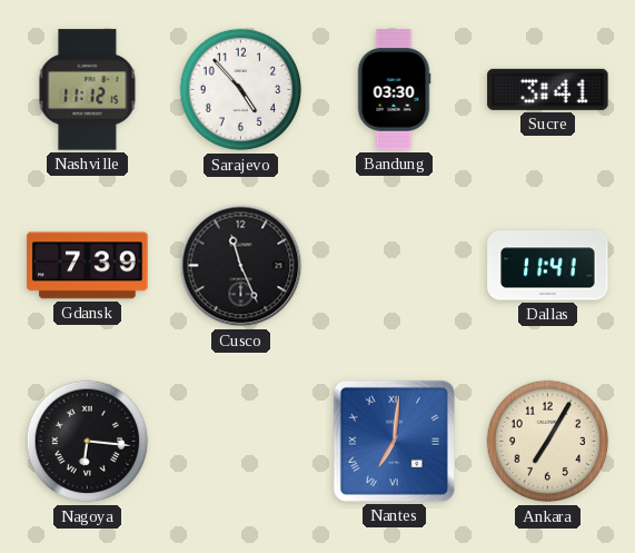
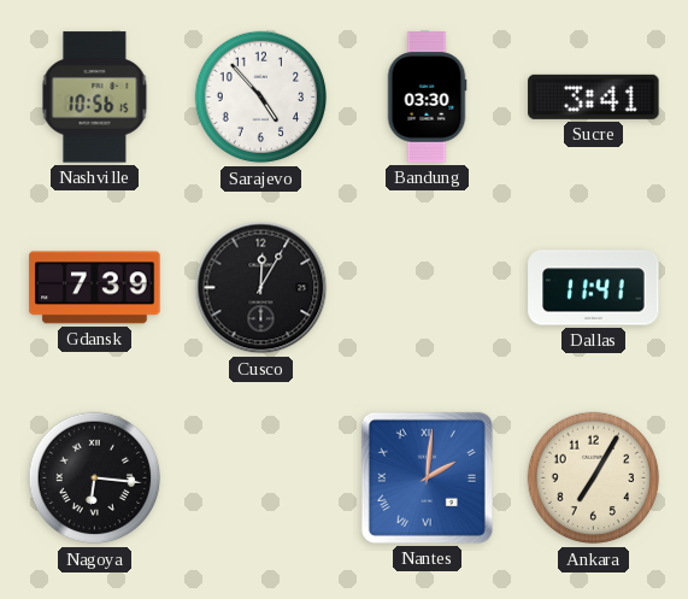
Nashville: 11:12 -> 10:56
Cusco: 11:26 -> 12:05
Nantes: 7:01 -> 2:01
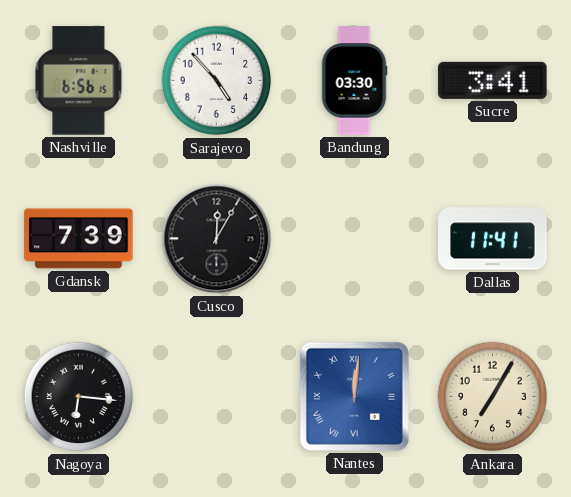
Nashville: 10:56 -> 6:56
Nantes: 2:01 -> 12:01
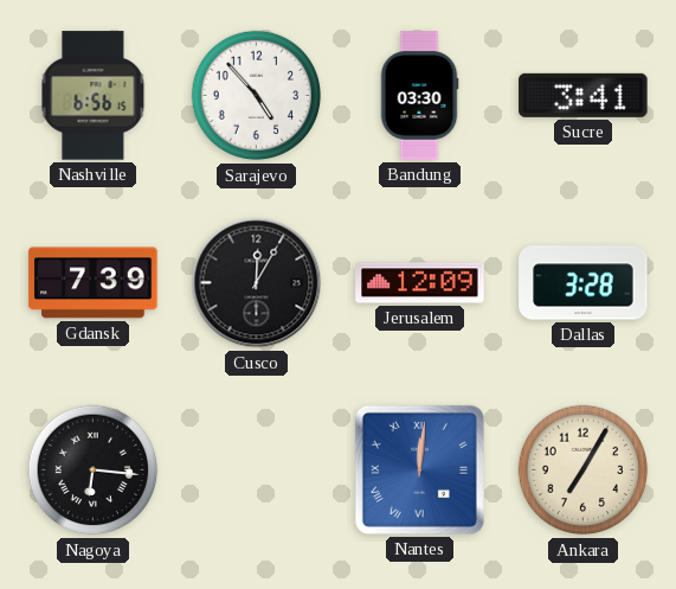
Jerusalem: none -> 12:09
Dallas: 11:41 -> 3:28
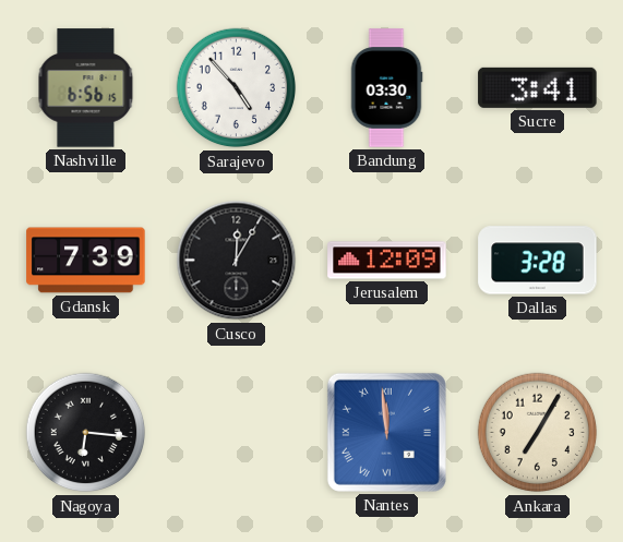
Nantes: 12:01 -> 11:59
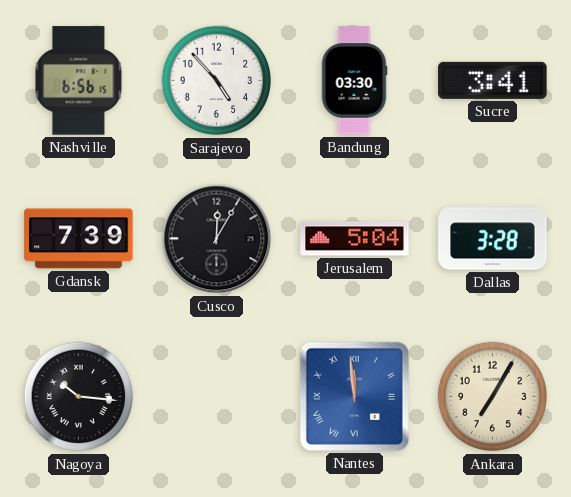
Jerusalem: 12:09 -> 5:04
Nagoya: 6:16 -> 10:16
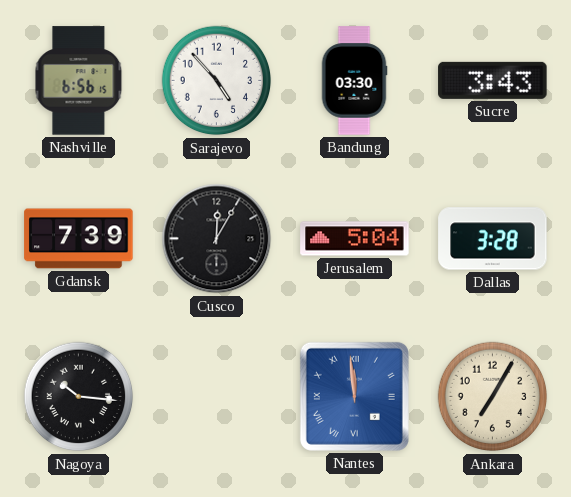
Sucre: 3:41 -> 3:43
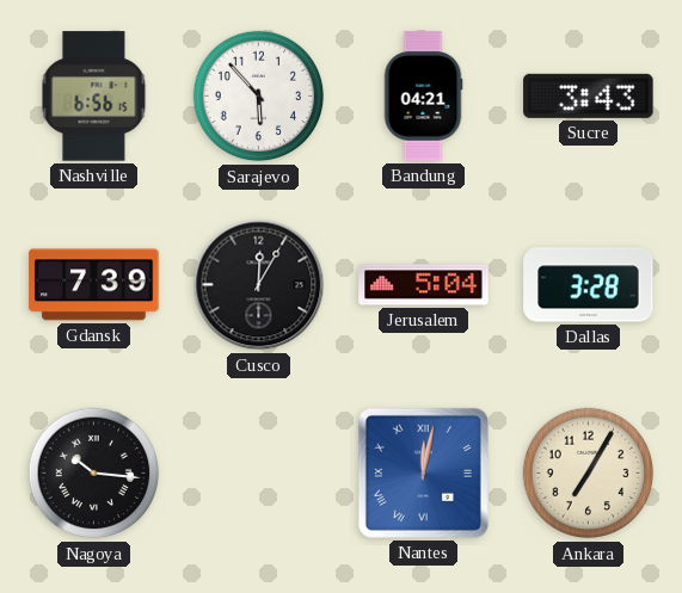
Sarajevo: 4:53 -> 5:53
Bandung: 03:30 -> 04:21
Nantes: 11:59 -> 12:02
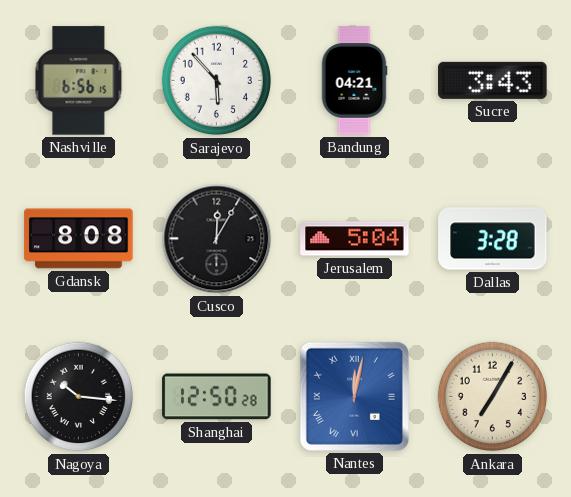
Gdansk: 7:39 -> 8:08
Shanghai: none -> 12:50
